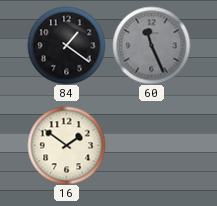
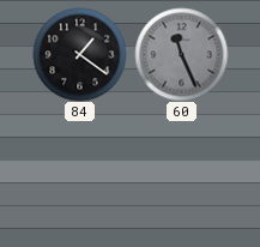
16: 1:51 -> none
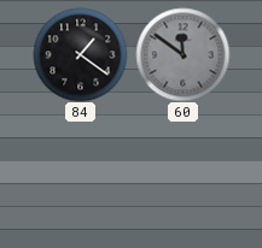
60: 11:26 -> 11:51
